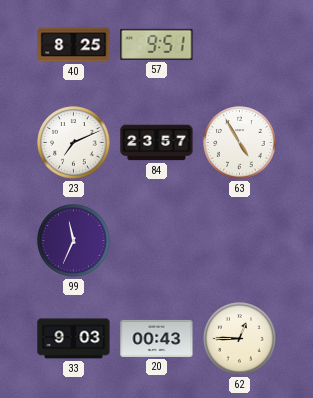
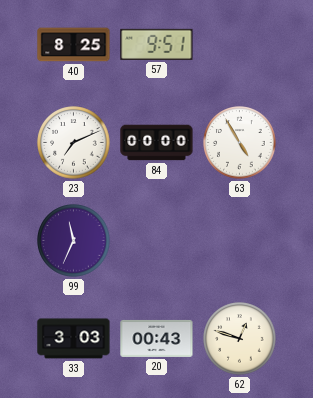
84: 23:57 -> 00:00
33: 9:03 -> 3:03
62: 12:45 -> 12:48
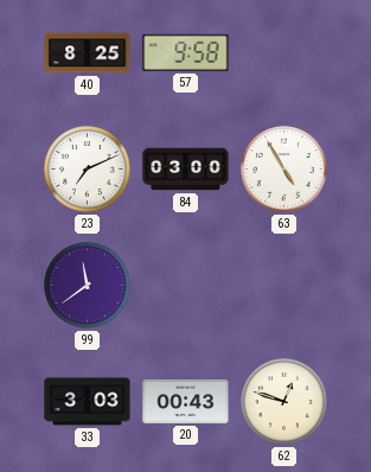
57: 9:51 -> 9:58
84: 00:00 -> 03:00
99: 11:34 -> 11:39
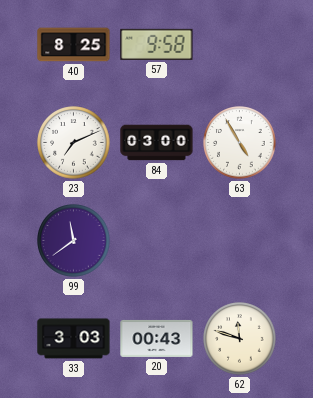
62: 12:48 -> 11:48
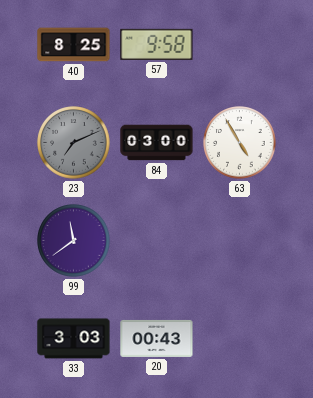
23 dial: white -> grey
62: 11:48 -> none
